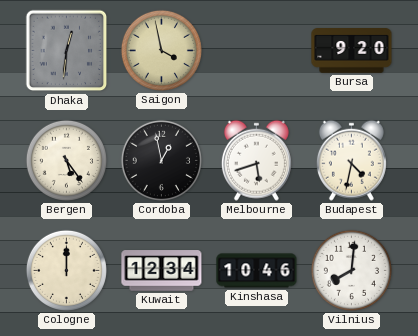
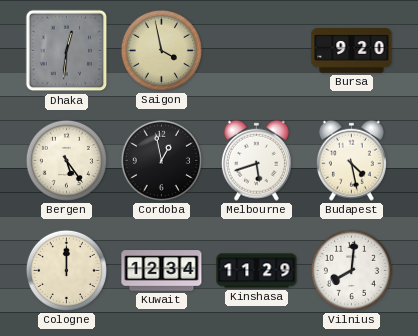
Budapest: 4:32 -> 4:28
Kinshasa: 10:46 -> 11:29
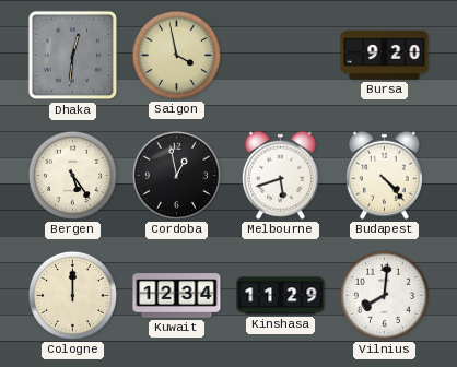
Budapest: 4:28 -> 4:23
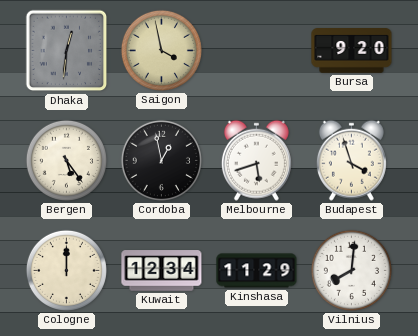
Budapest: 4:23 -> 3:57
